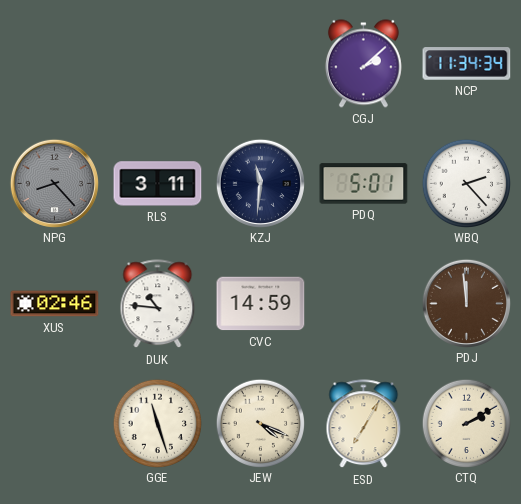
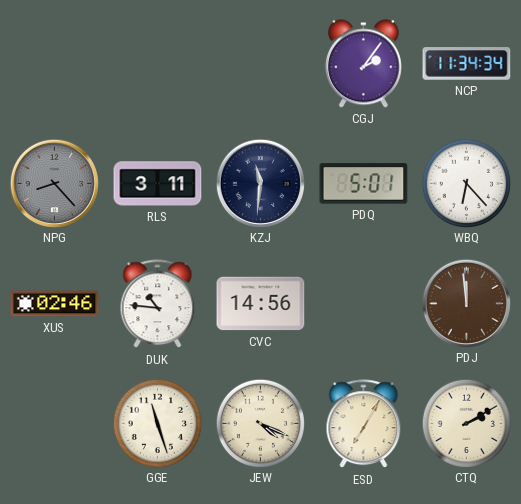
CGJ: 2:08 -> 2:06
WBQ: 2:23 -> 6:23
CVC: 14:59 -> 14:56
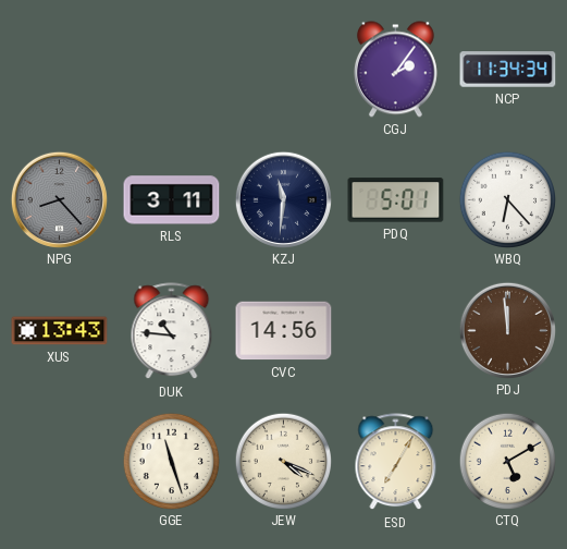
XUS: 02:46 -> 13:43
CTQ: 2:10 -> 5:10
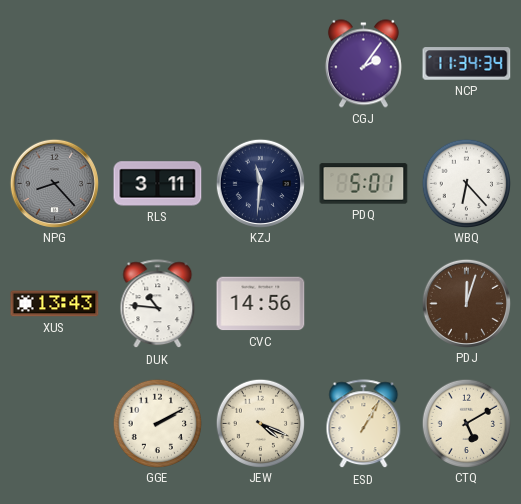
PDJ: 11:59 -> 12:03
GGE: 11:27 -> 2:10
ESD: 7:05 -> 1:05
